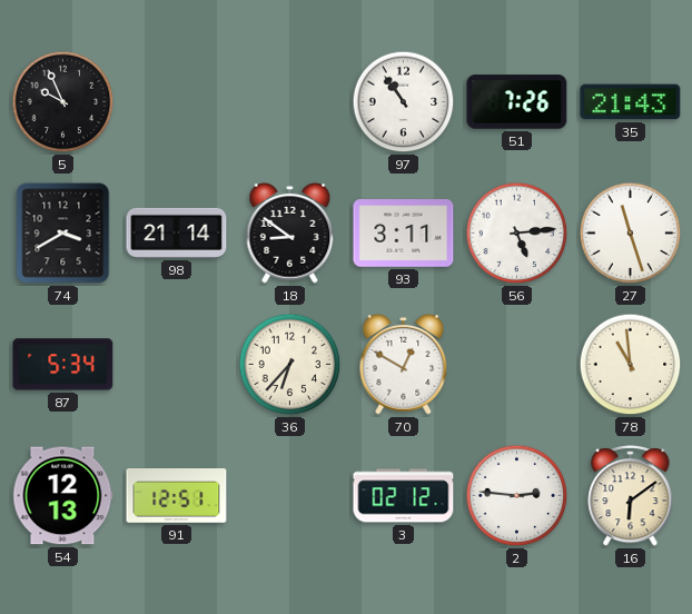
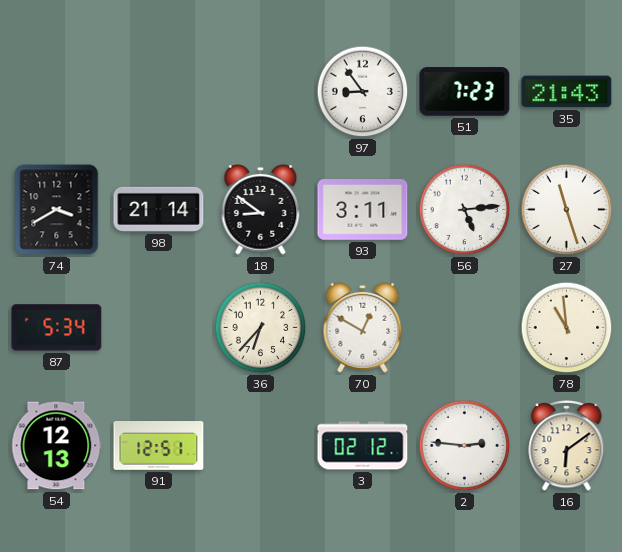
5: 9:56 -> none
97: 10:54 -> 8:54
51: 7:26 -> 7:23
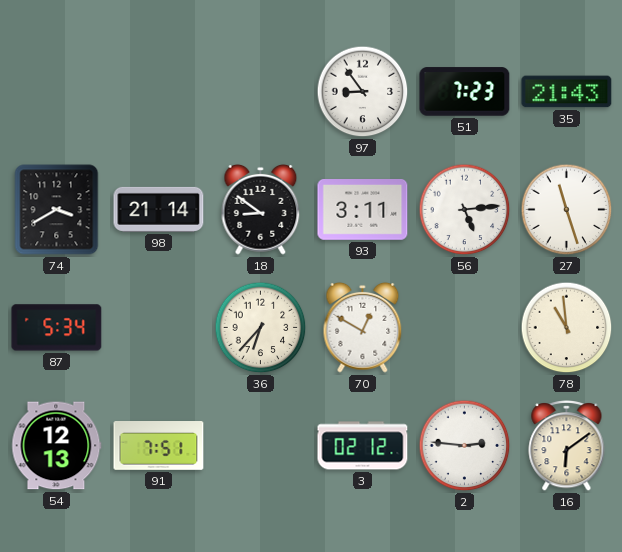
91: 12:51 -> 7:51
